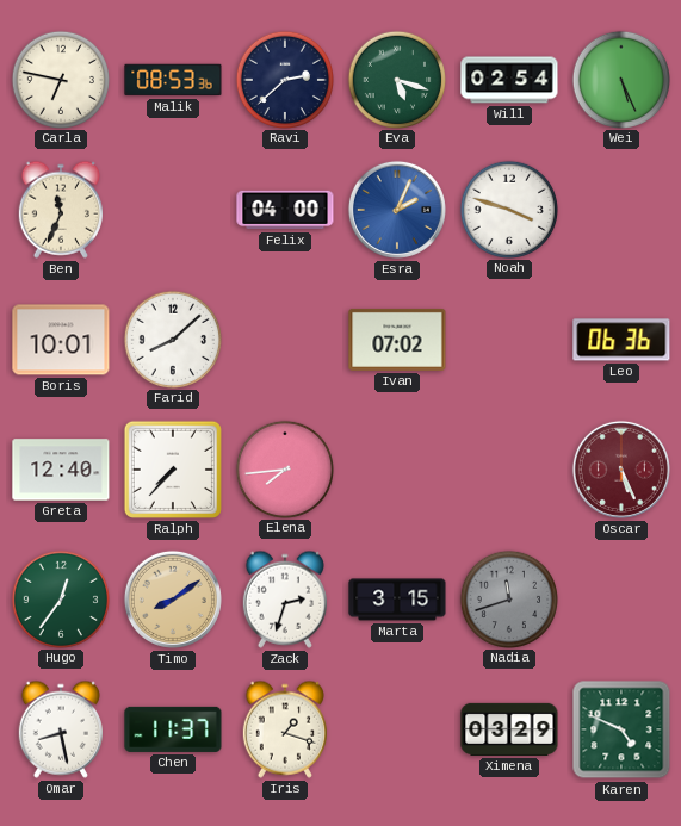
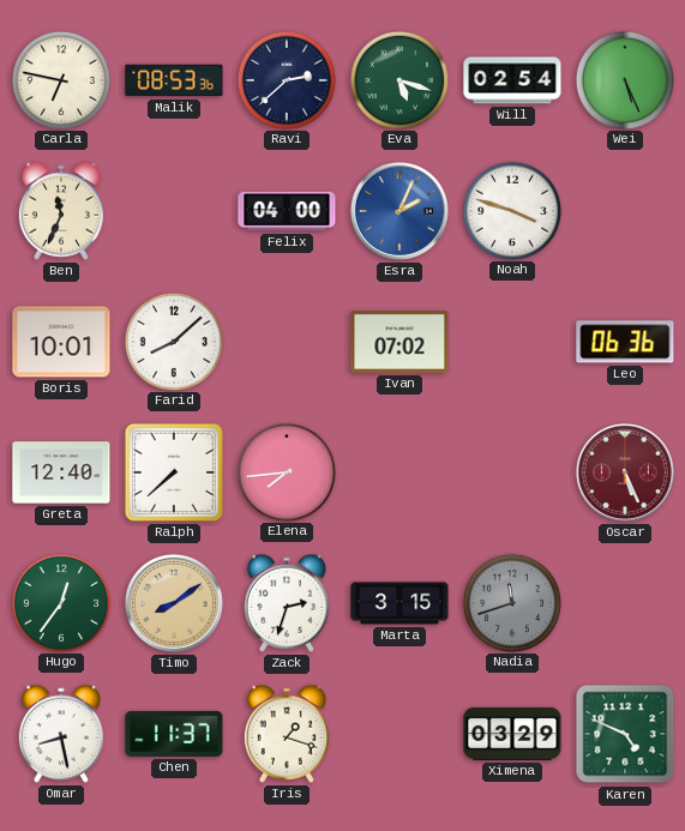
Ralph: 7:37 -> 7:38
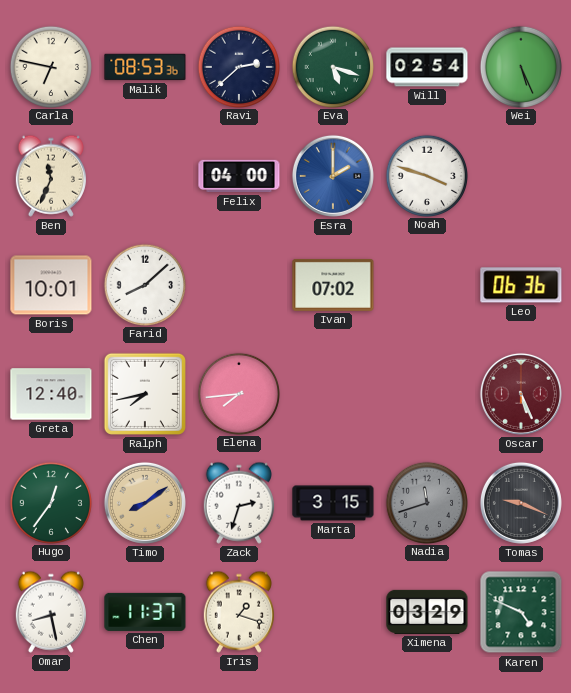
Esra: 2:04 -> 2:00
Ralph: 7:38 -> 7:43
Tomas: none -> 9:19
